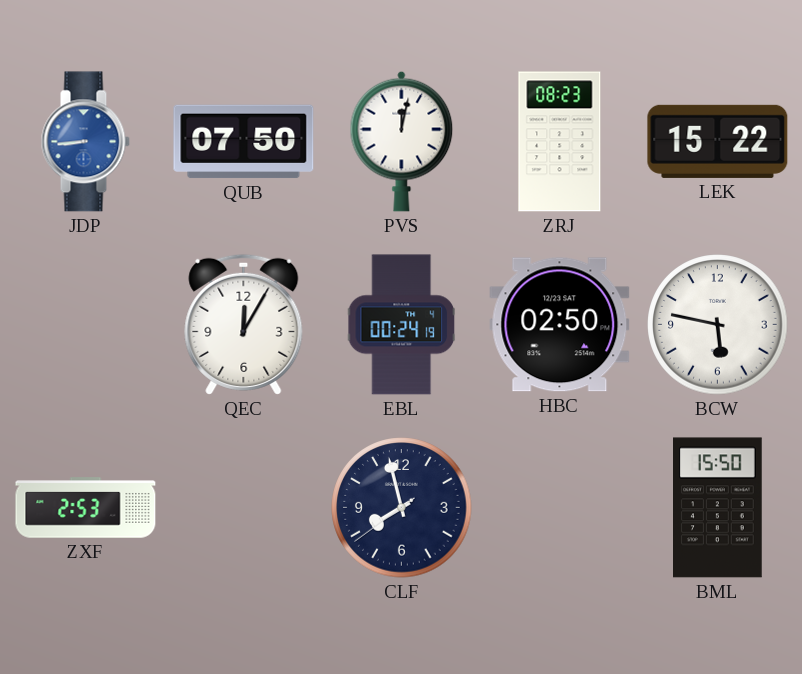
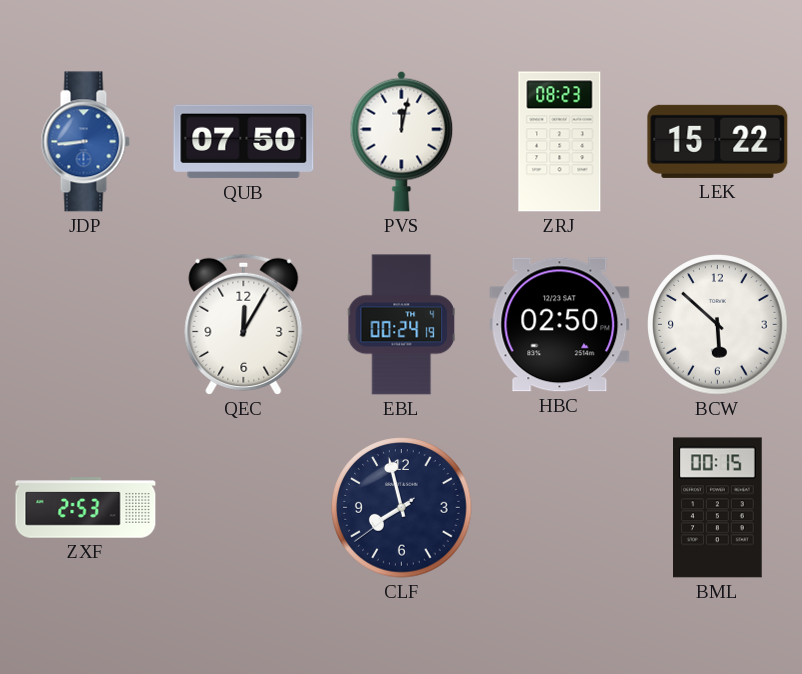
BCW: 5:47 -> 5:52
BML: 15:50 -> 00:15
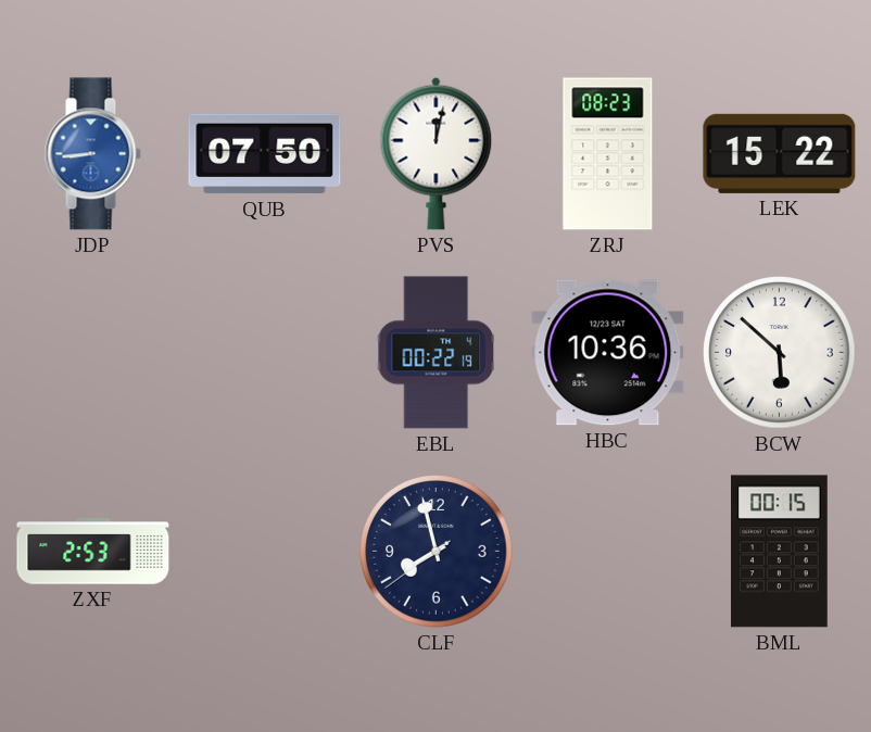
QEC: 12:05 -> none
EBL: 00:24 -> 00:22
HBC: 02:50 -> 10:36
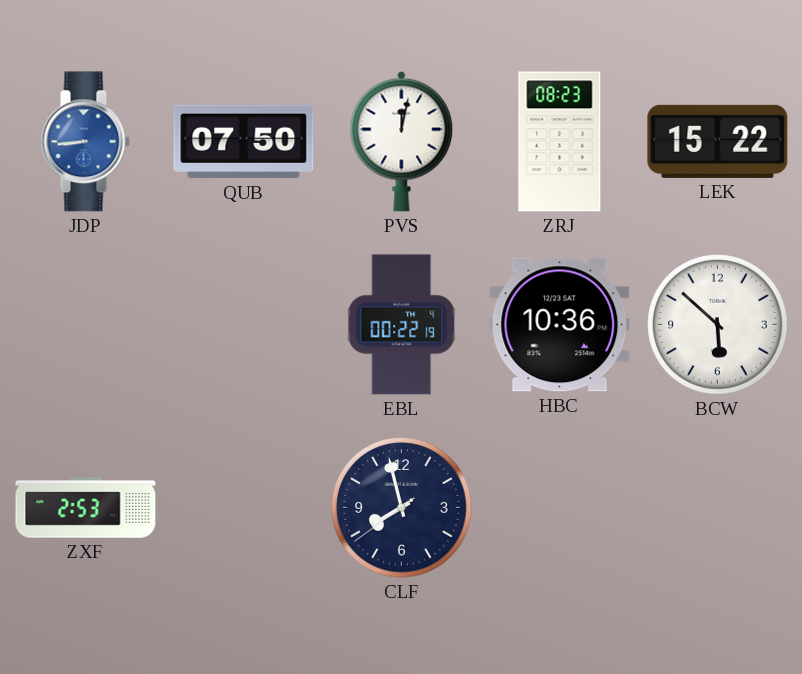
BML: 00:15 -> none
